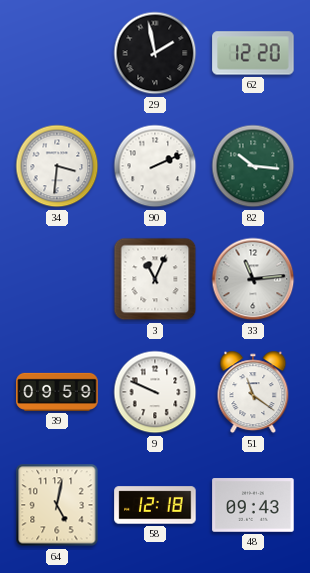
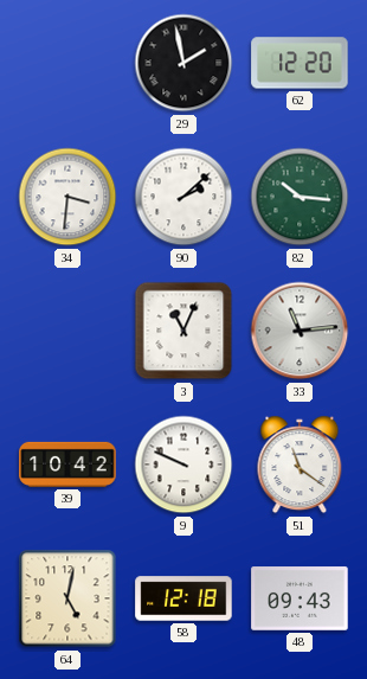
90: 2:11 -> 2:08
39: 09:59 -> 10:42
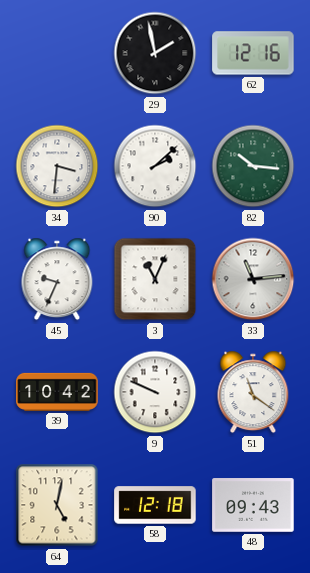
62: 12:20 -> 12:16
45: none -> 9:34
